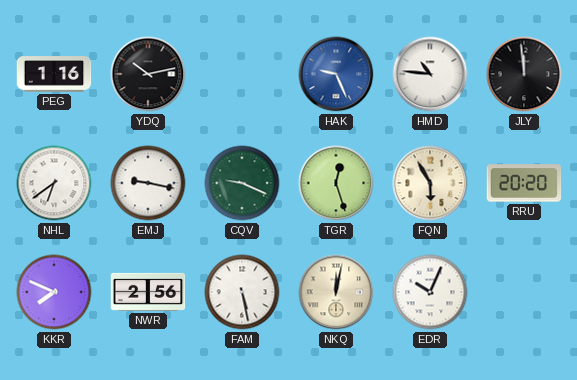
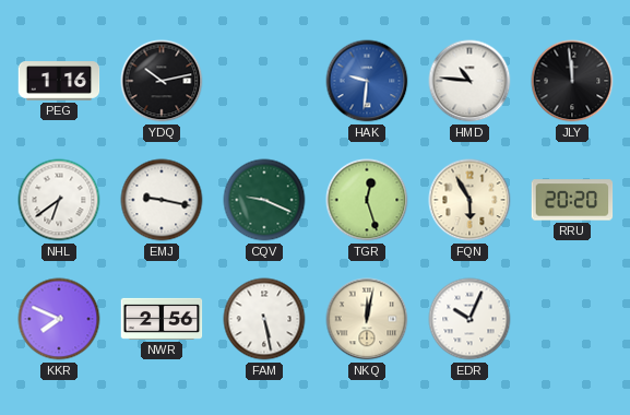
HAK: 9:26 -> 9:31
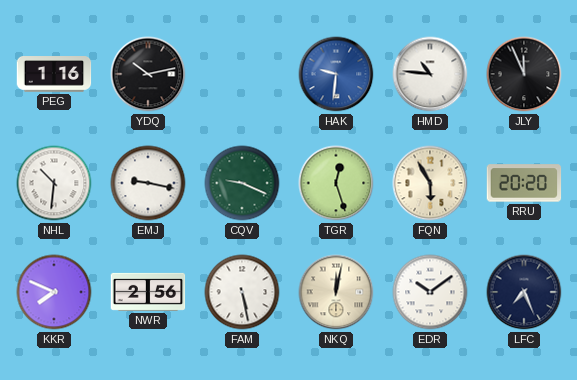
JLY: 11:59 -> 11:56
NHL: 6:39 -> 10:31
EDR: 10:04 -> 10:09
LFC: none -> 7:26
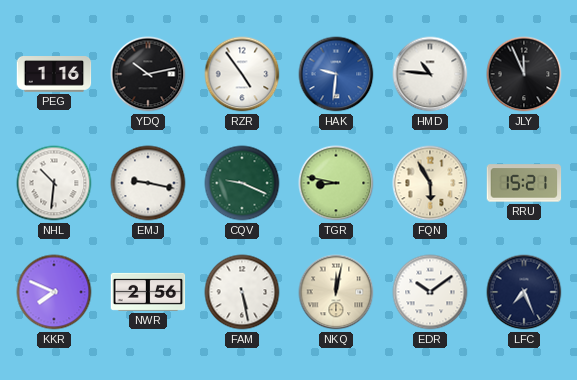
RZR: none -> 4:54
TGR: 12:27 -> 8:47
RRU: 20:20 -> 15:21
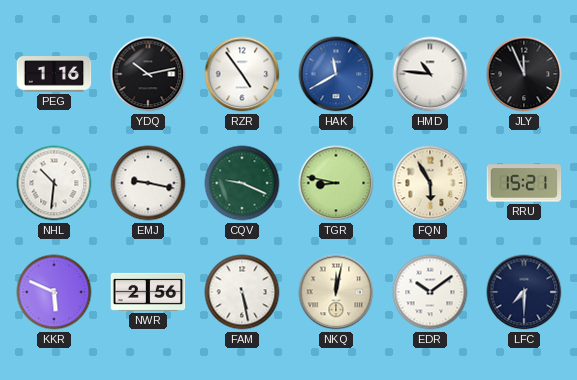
HAK: 9:31 -> 11:40
KKR: 7:49 -> 5:49
LFC: 7:26 -> 7:30
